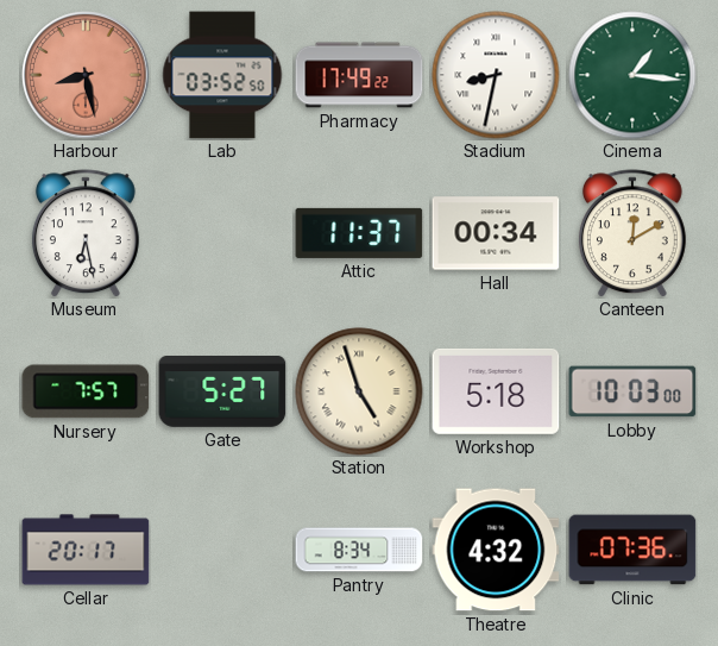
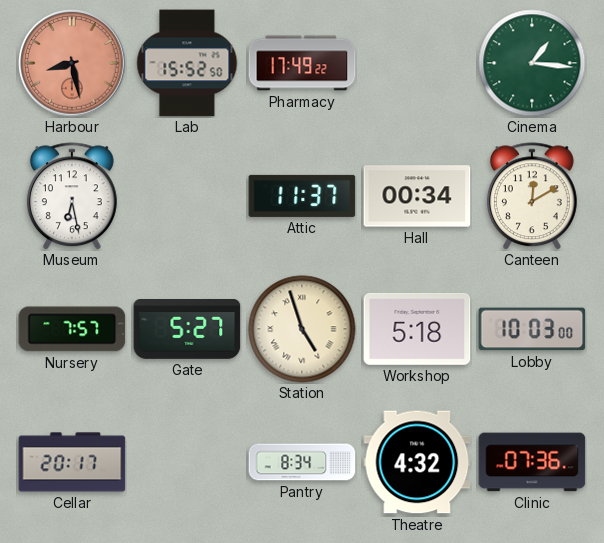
Lab: 03:52 -> 15:52
Stadium: 8:32 -> none
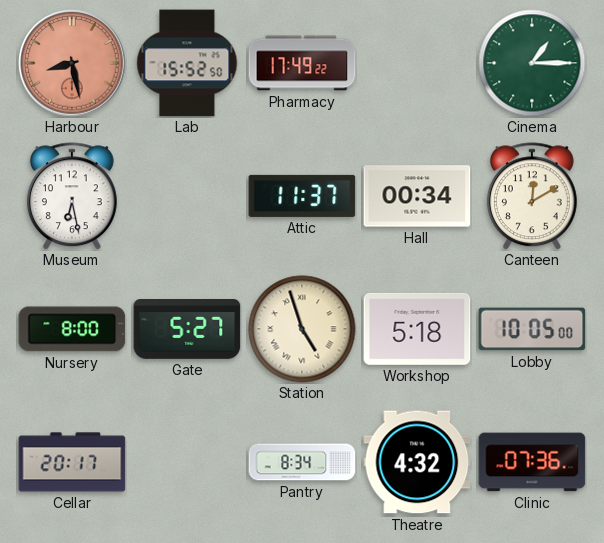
Cinema: 1:16 -> 1:15
Nursery: 7:57 -> 8:00
Lobby: 10:03 -> 10:05
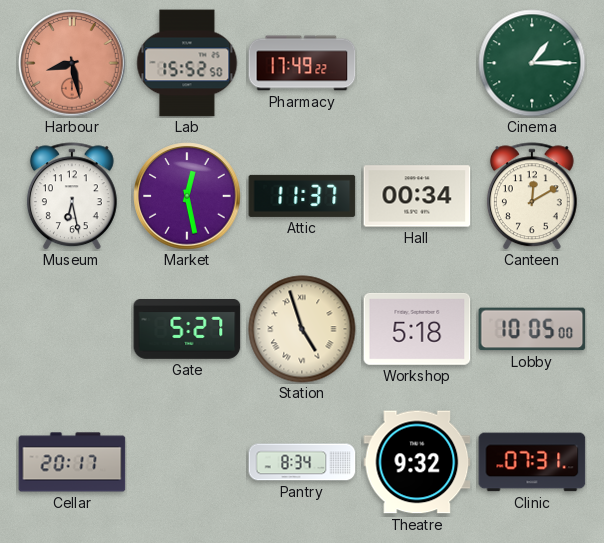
Market: none -> 12:28
Nursery: 8:00 -> none
Theatre: 4:32 -> 9:32
Clinic: 07:36 -> 07:31
